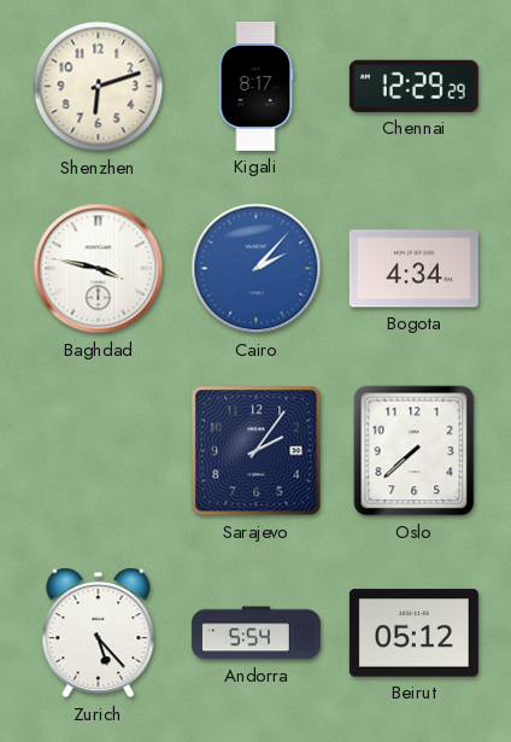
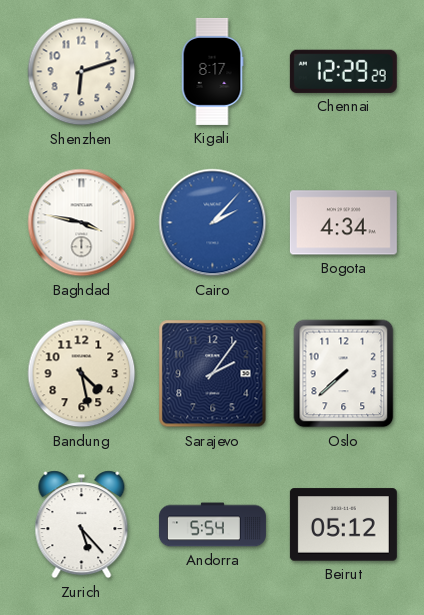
Bandung: none -> 4:28
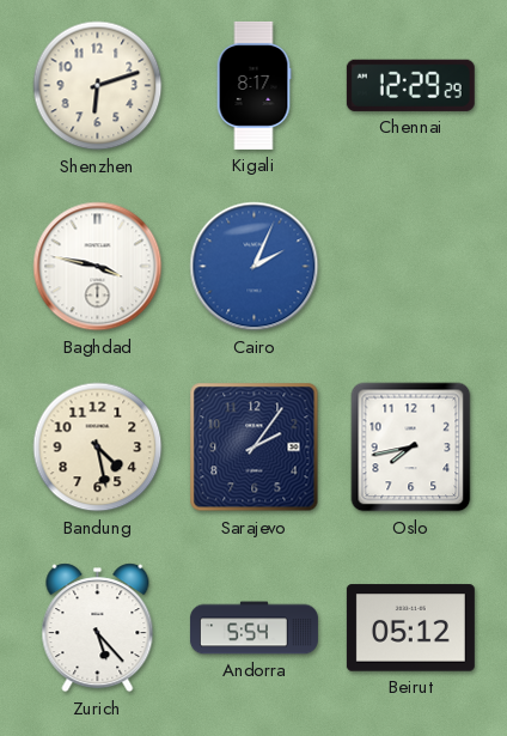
Cairo: 2:07 -> 2:04
Bogota: 4:34 -> none
Oslo: 7:38 -> 7:43
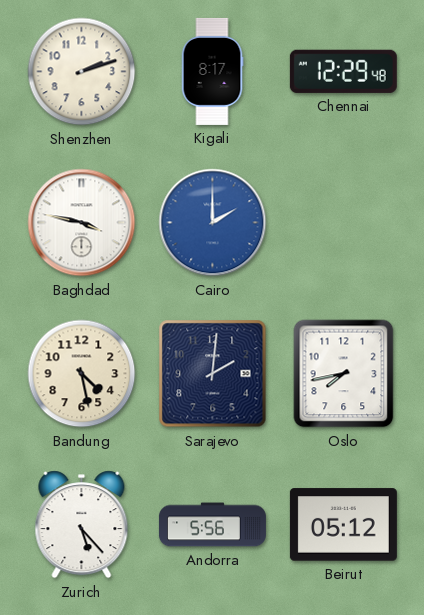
Shenzhen: 6:12 -> 2:12
Chennai: 12:29:29 -> 12:29:48
Cairo: 2:04 -> 2:00
Sarajevo: 2:06 -> 2:01
Andorra: 5:54 -> 5:56
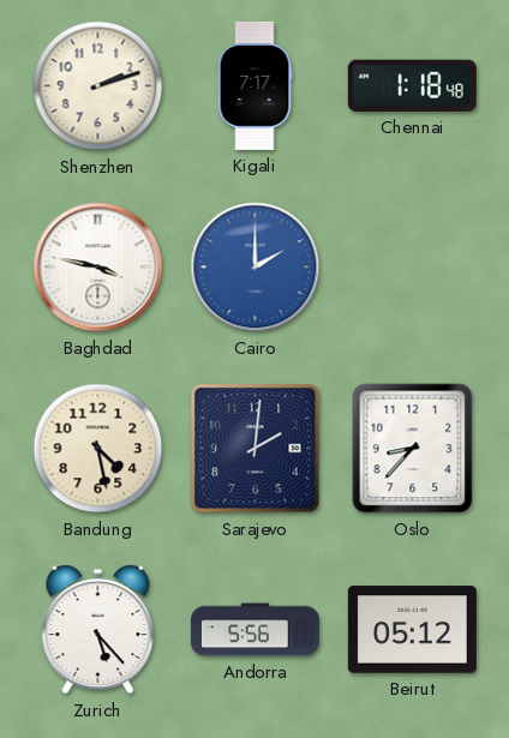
Kigali: 8:17 -> 7:17
Chennai: 12:29 -> 1:18
Oslo: 7:43 -> 8:37
